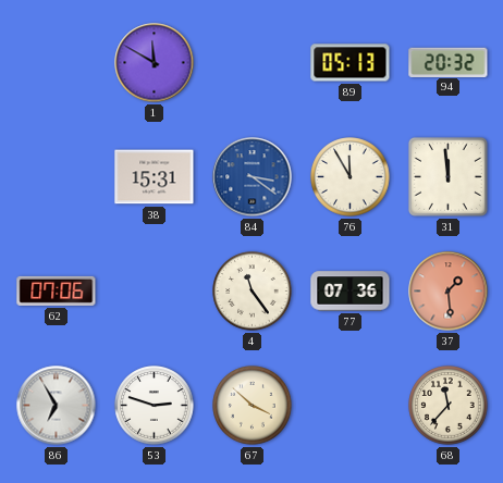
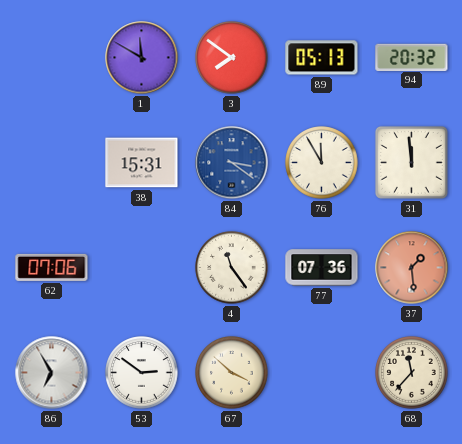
3: none -> 7:51
53: 2:48 -> 2:51
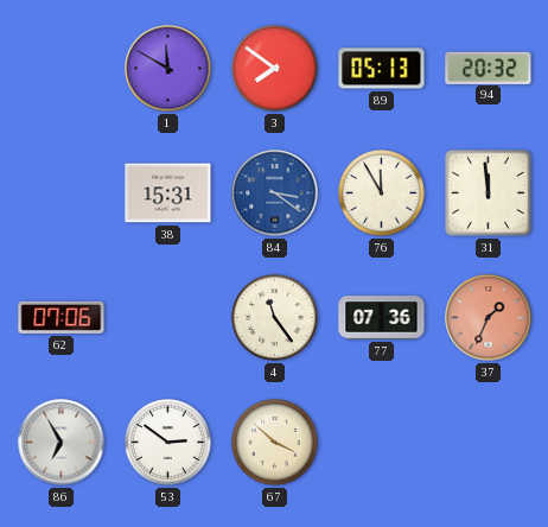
37: 1:29 -> 1:34
68: 11:37 -> none
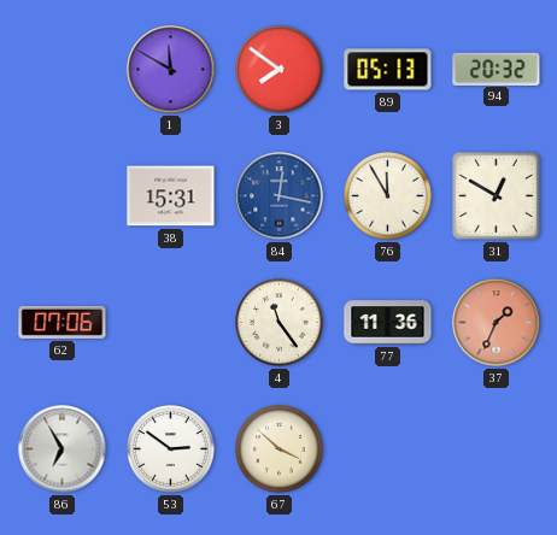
84: 3:21 -> 12:17
31: 11:59 -> 12:50
77: 07:36 -> 11:36
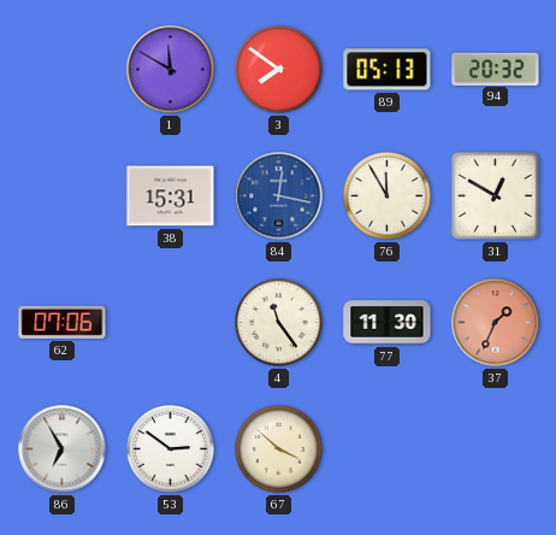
77: 11:36 -> 11:30
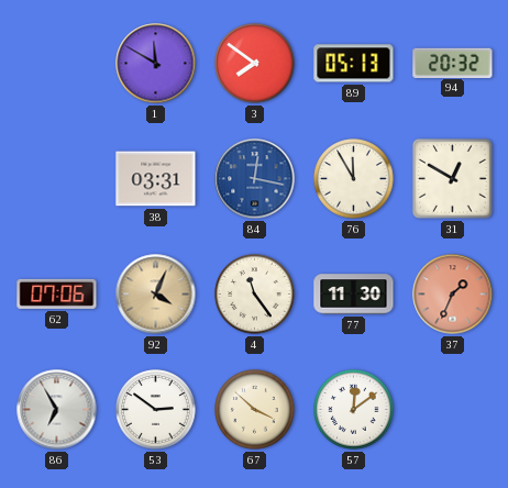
38: 15:31 -> 03:31
92: none -> 4:04
57: none -> 12:09
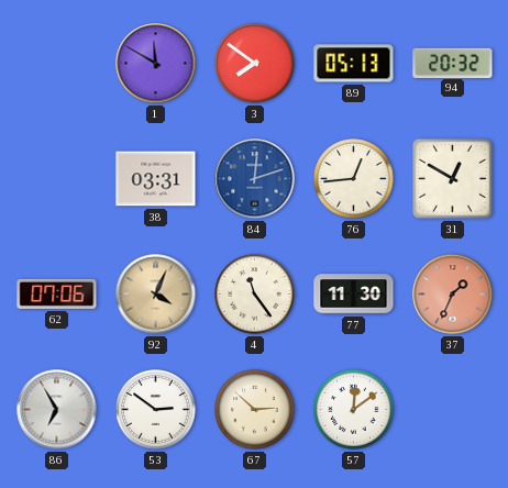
84: 12:17 -> 12:12
76: 11:55 -> 12:44
67: 3:52 -> 2:52
